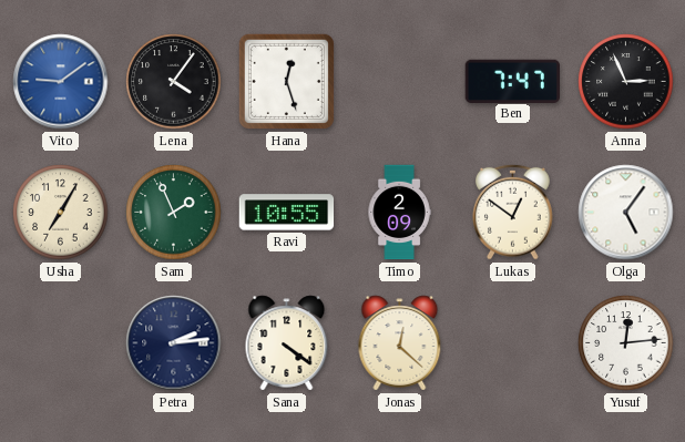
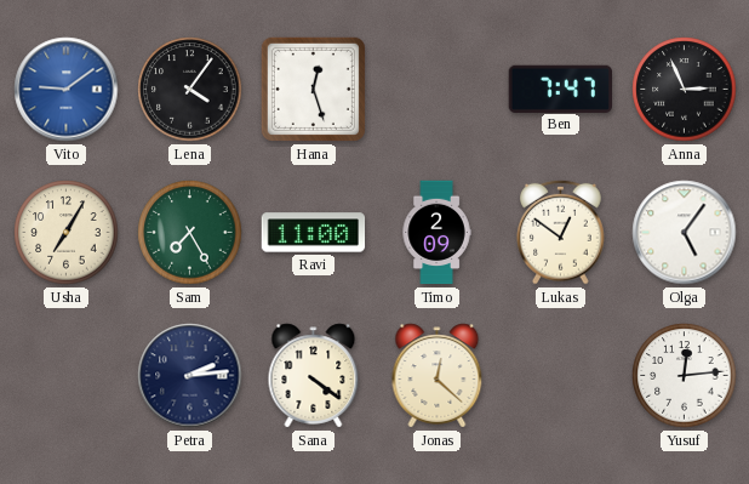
Sam: 1:56 -> 7:25
Ravi: 10:55 -> 11:00
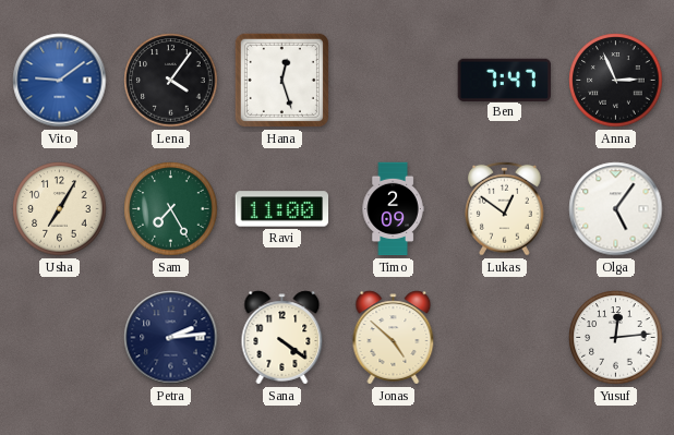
Jonas: 12:22 -> 4:52
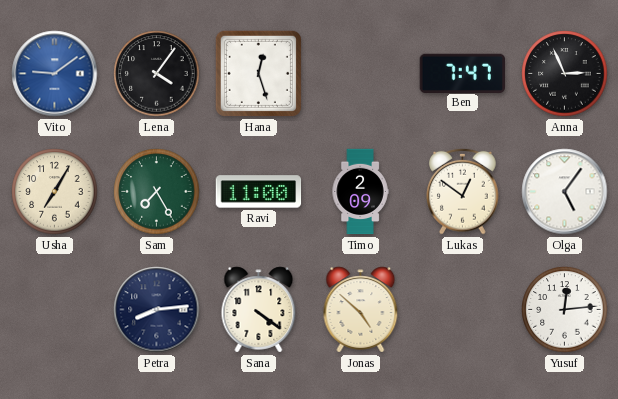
Petra: 2:14 -> 8:14
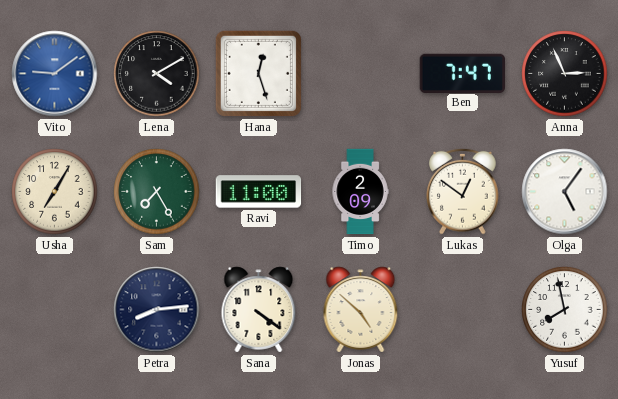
Lena: 4:06 -> 4:10
Yusuf: 12:14 -> 7:58
